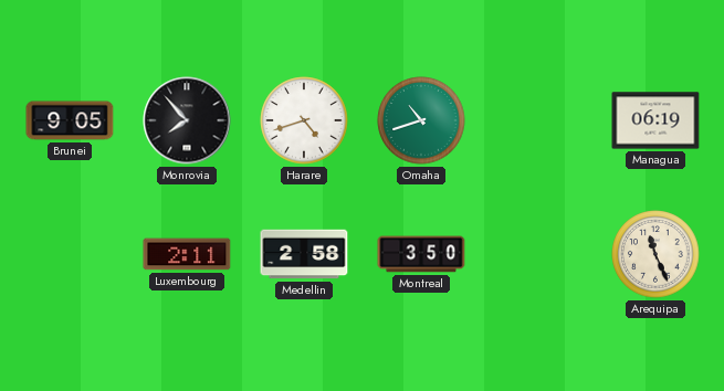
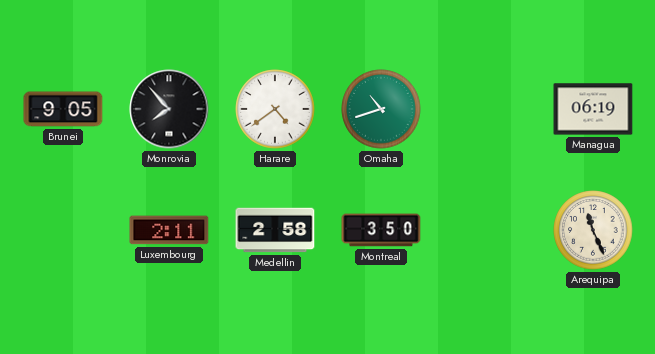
Harare: 4:42 -> 4:39
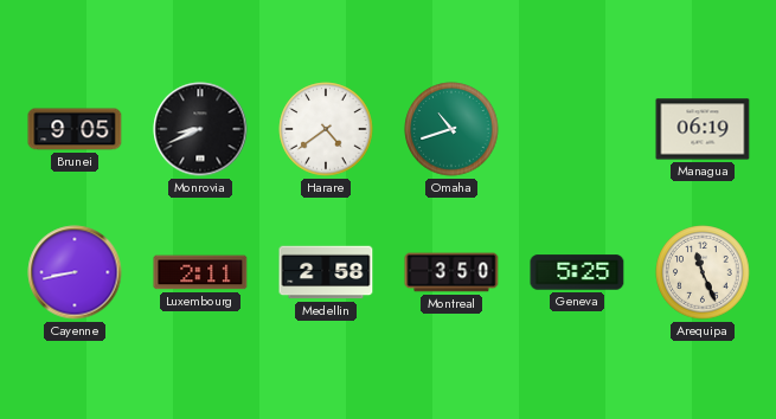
Monrovia: 7:53 -> 8:41
Cayenne: none -> 8:43
Geneva: none -> 5:25
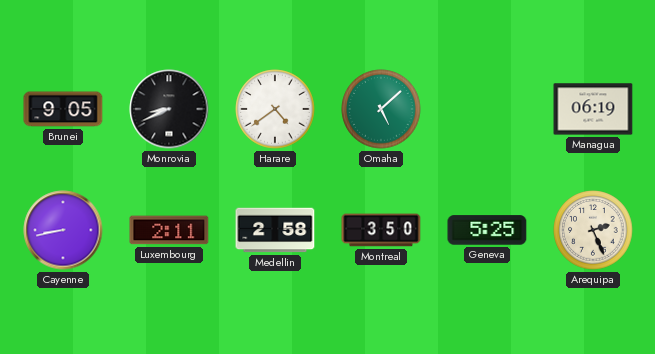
Omaha: 10:42 -> 5:08
Arequipa: 11:26 -> 2:26
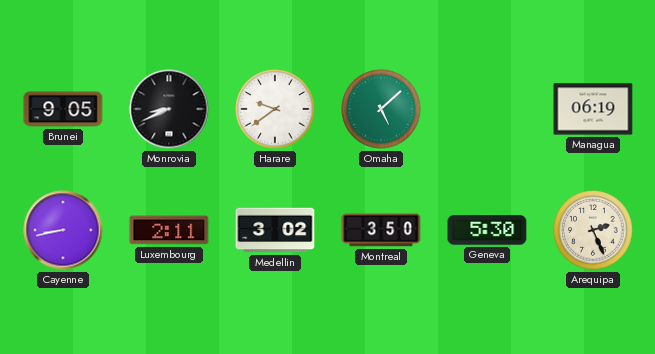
Harare: 4:39 -> 9:39
Medellin: 2:58 -> 3:02
Geneva: 5:25 -> 5:30
